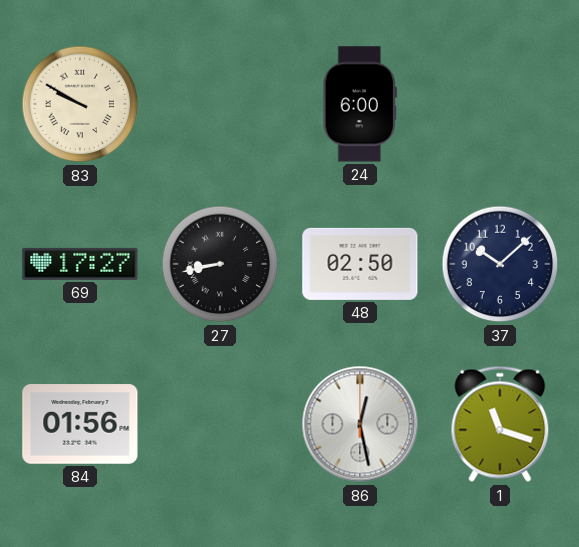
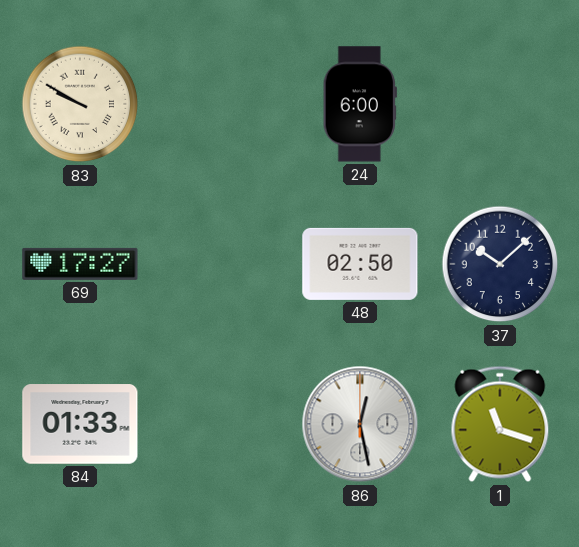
27: 8:43 -> none
84: 01:56 -> 01:33
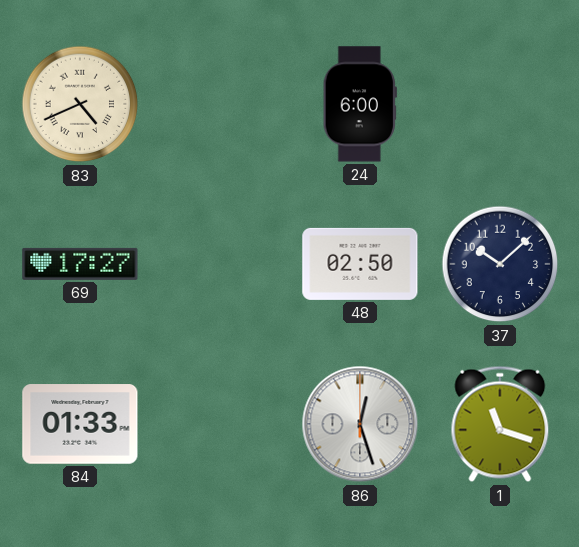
83: 9:50 -> 4:41
86: 12:28 -> 12:27
